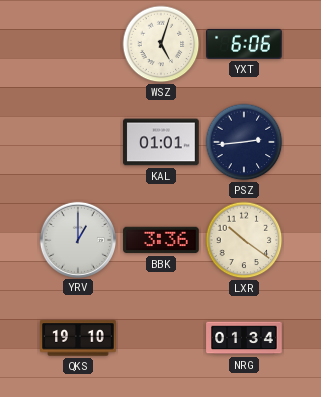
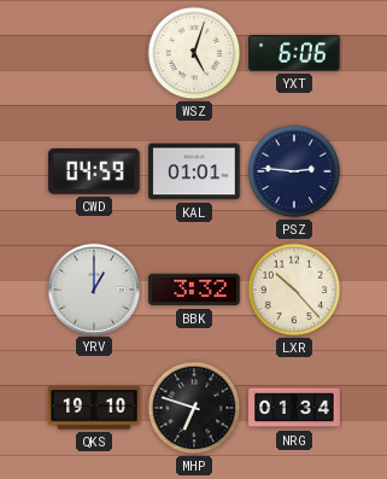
CWD: none -> 04:59
PSZ: 2:44 -> 2:46
BBK: 3:36 -> 3:32
LXR: 10:21 -> 10:23
MHP: none -> 6:48
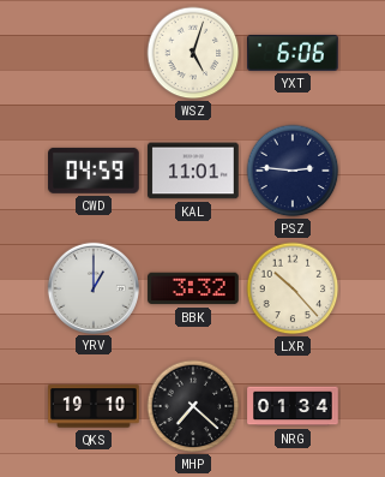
KAL: 01:01 -> 11:01
MHP: 6:48 -> 7:22
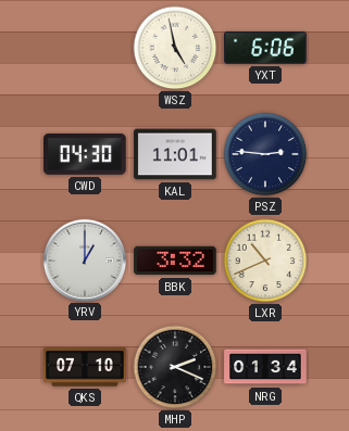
WSZ: 5:03 -> 4:58
CWD: 04:59 -> 04:30
LXR: 10:23 -> 10:41
QKS: 19:10 -> 07:10
MHP: 7:22 -> 2:19
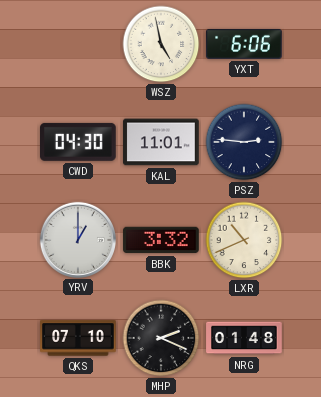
NRG: 01:34 -> 01:48
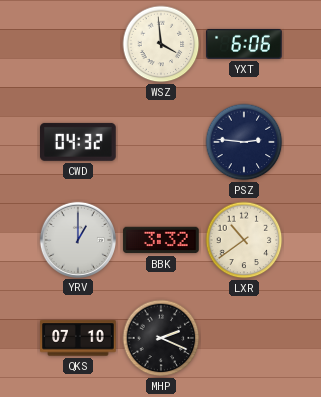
WSZ: 4:58 -> 3:59
CWD: 04:30 -> 04:32
KAL: 11:01 -> none
LXR: 10:41 -> 10:39
NRG: 01:48 -> none
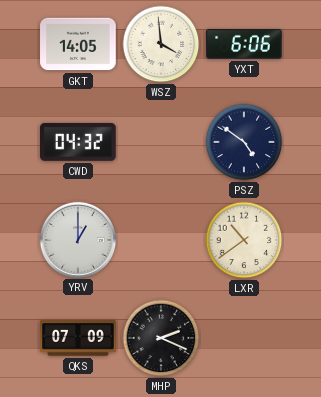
GKT: none -> 14:05
PSZ: 2:46 -> 4:51
BBK: 3:32 -> none
QKS: 07:10 -> 07:09
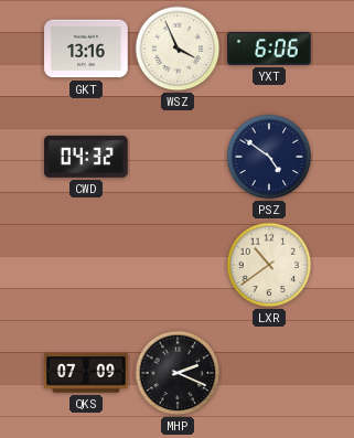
GKT: 14:05 -> 13:16
WSZ: 3:59 -> 3:56
YRV: 1:00 -> none
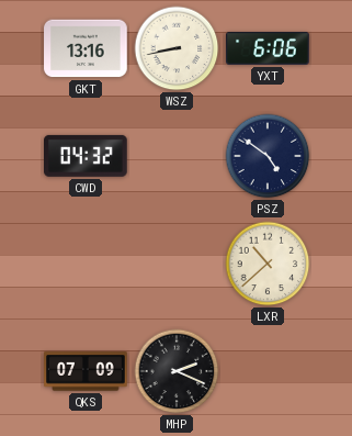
WSZ: 3:56 -> 8:43
LXR: 10:39 -> 10:38
